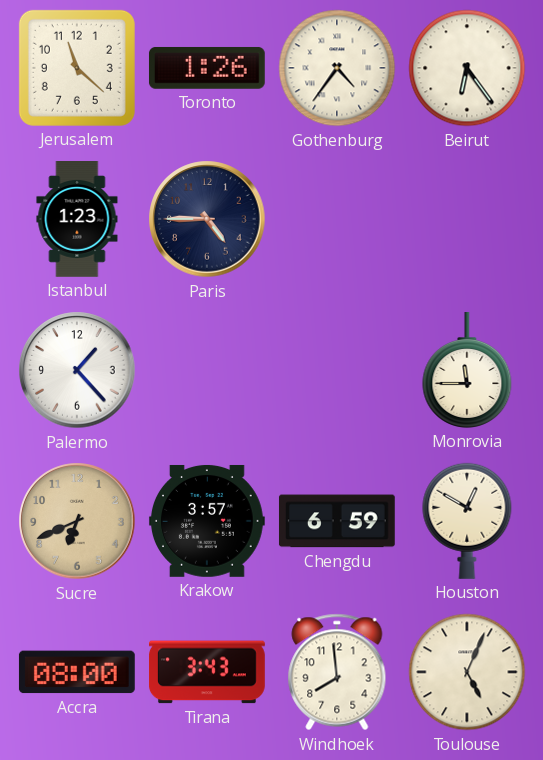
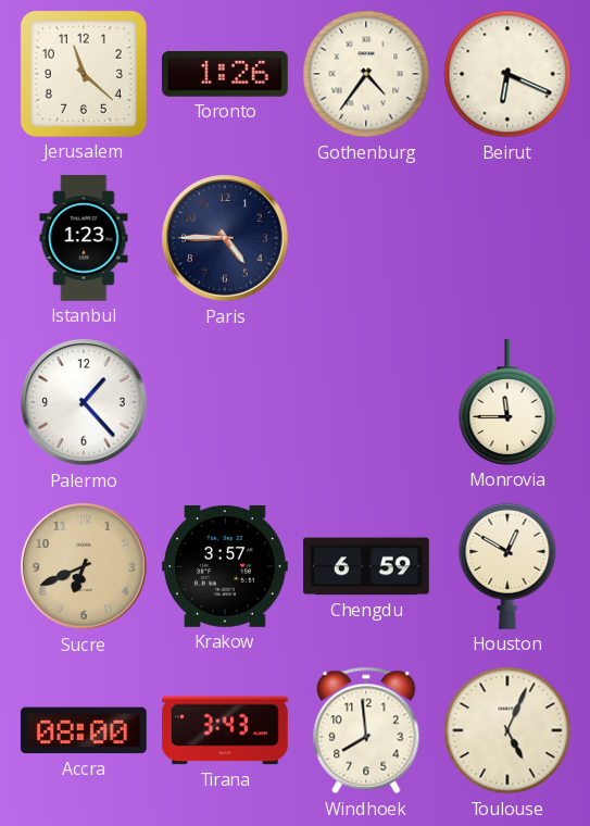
Beirut: 6:24 -> 6:19
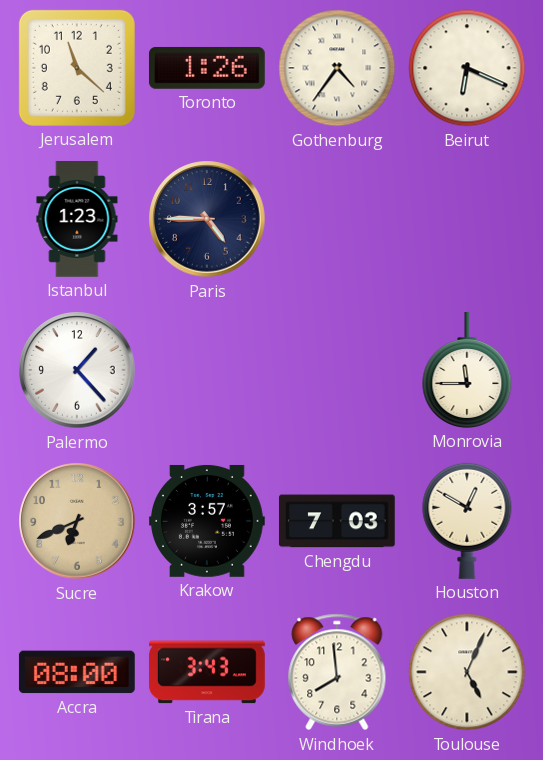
Chengdu: 6:59 -> 7:03
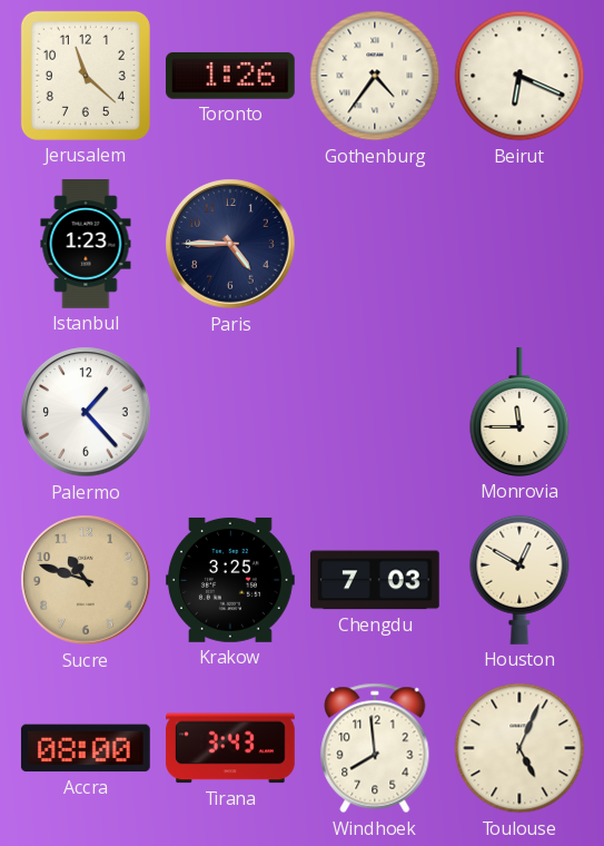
Sucre: 6:41 -> 10:48
Krakow: 3:57 -> 3:25
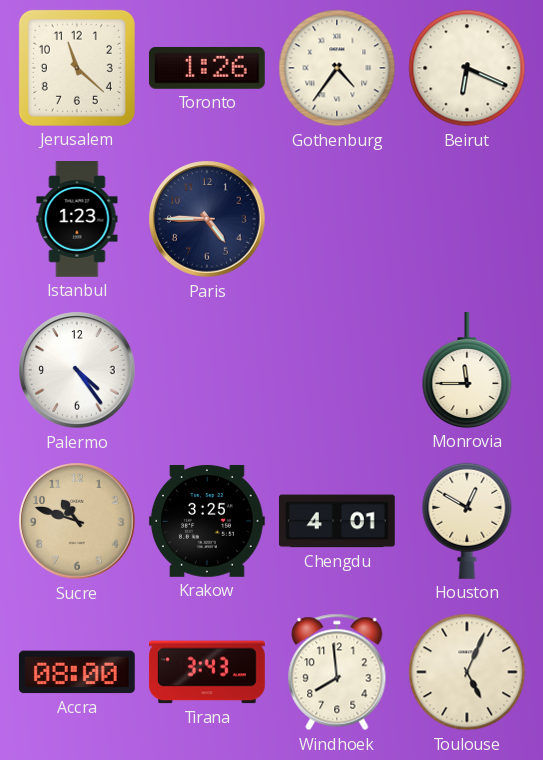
Palermo: 1:23 -> 4:24
Chengdu: 7:03 -> 4:01
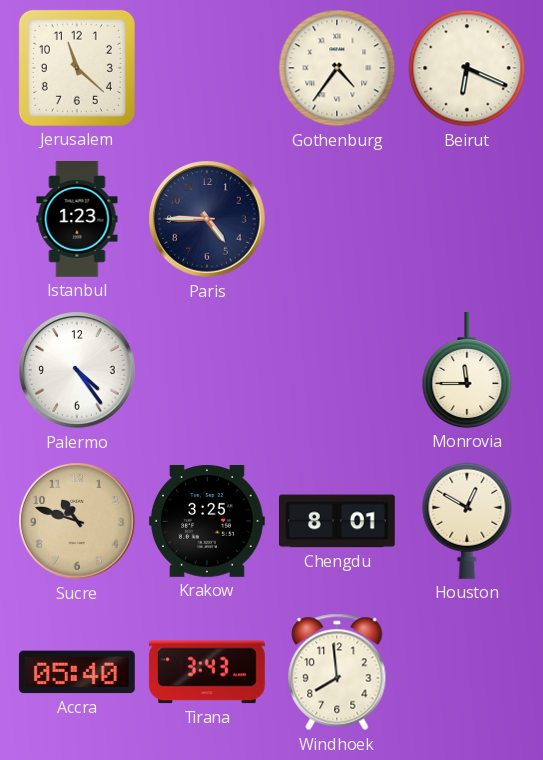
Toronto: 1:26 -> none
Chengdu: 4:01 -> 8:01
Accra: 08:00 -> 05:40
Toulouse: 5:04 -> none
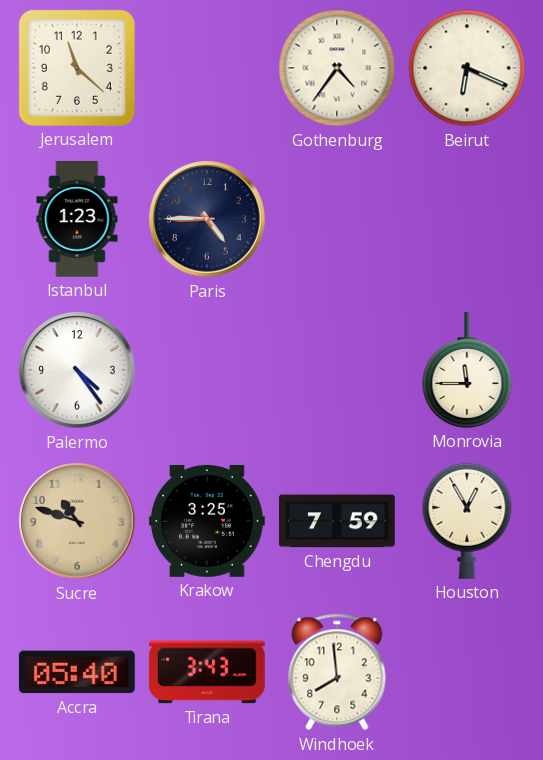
Chengdu: 8:01 -> 7:59
Houston: 12:50 -> 12:55
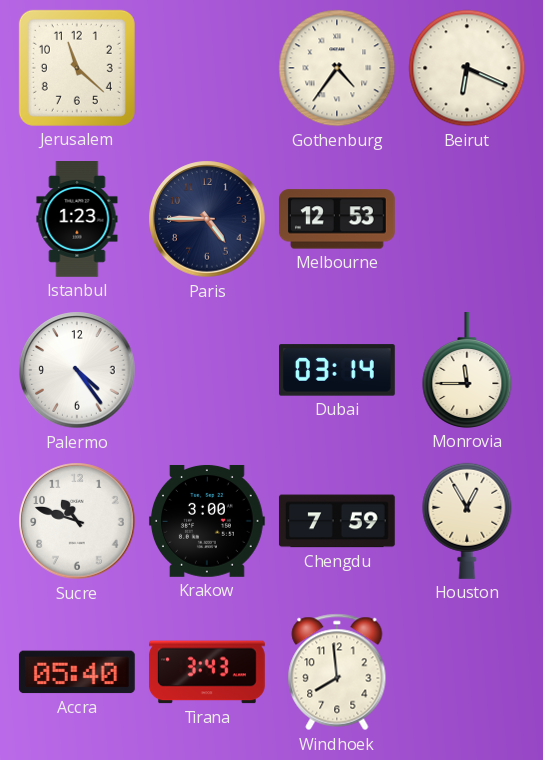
Melbourne: none -> 12:53
Dubai: none -> 03:14
Sucre dial: champagne -> white
Krakow: 3:25 -> 3:00
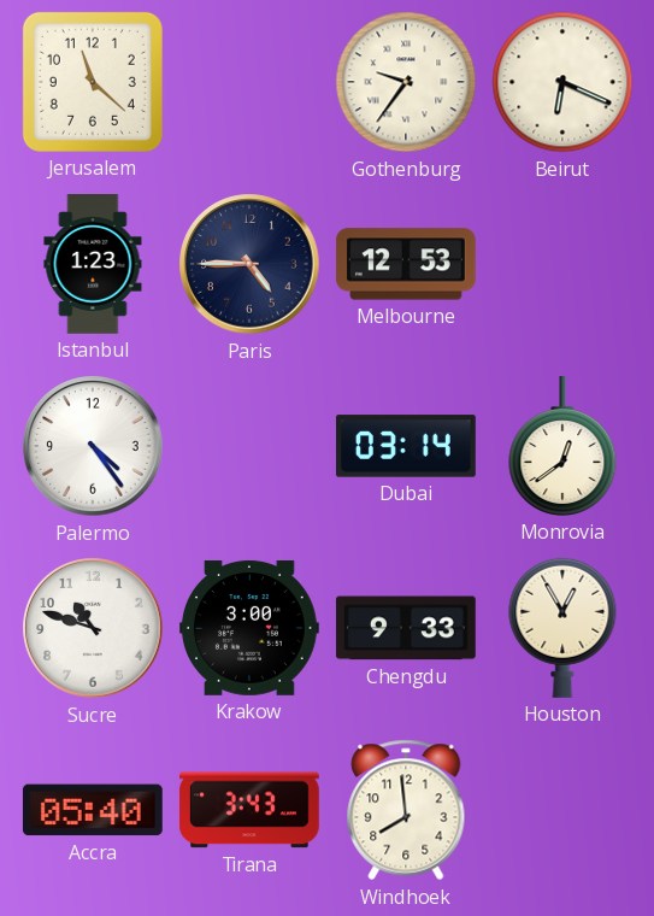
Gothenburg: 4:36 -> 9:36
Monrovia: 11:45 -> 12:39
Chengdu: 7:59 -> 9:33
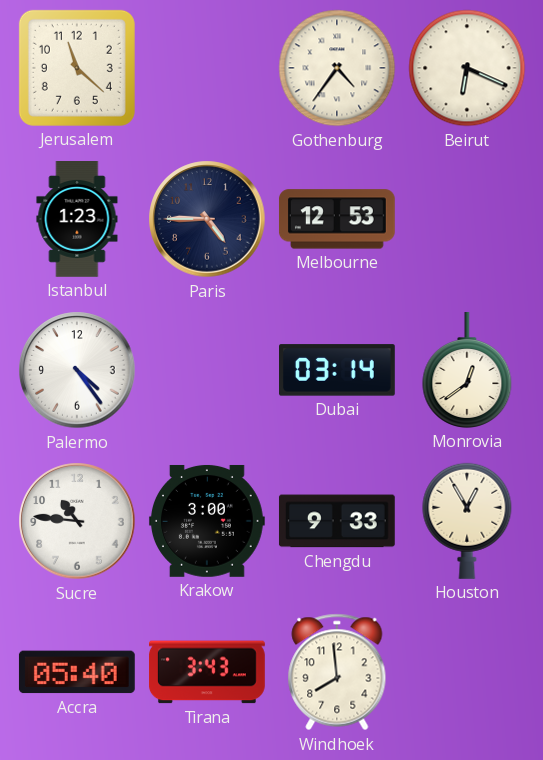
Gothenburg: 9:36 -> 4:36
Sucre: 10:48 -> 10:46
